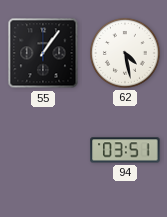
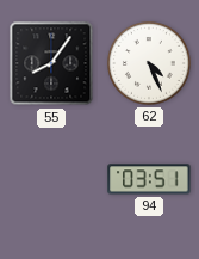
55: 1:06 -> 8:06
62: 4:28 -> 4:26
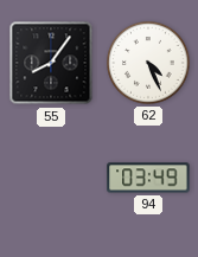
94: 03:51 -> 03:49
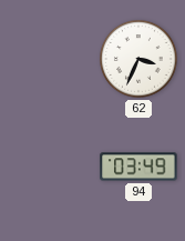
55: 8:06 -> none
62: 4:26 -> 3:34
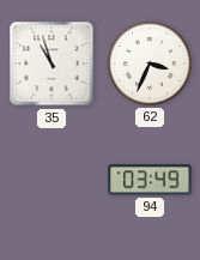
35: none -> 10:57
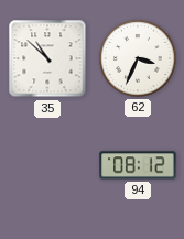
35: 10:57 -> 10:52
94: 03:49 -> 08:12
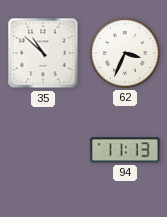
94: 08:12 -> 11:13
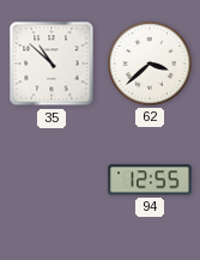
62: 3:34 -> 3:38
94: 11:13 -> 12:55
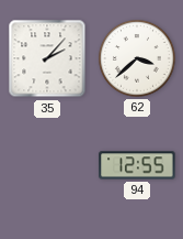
35: 10:52 -> 2:07
